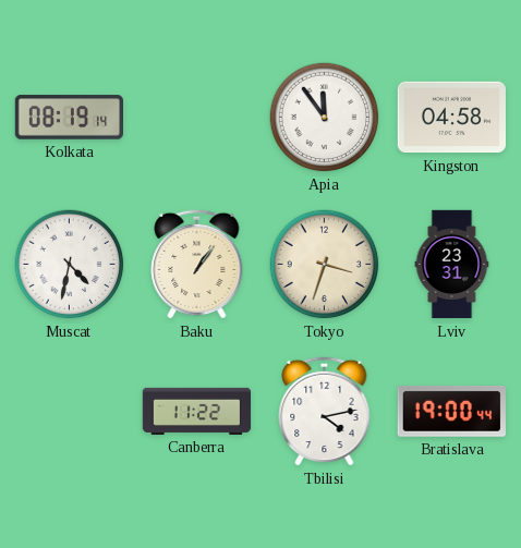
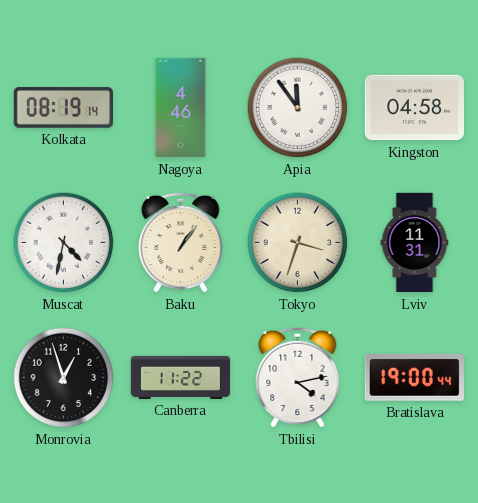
Nagoya: none -> 4:46
Lviv: 23:31 -> 11:31
Monrovia: none -> 12:57
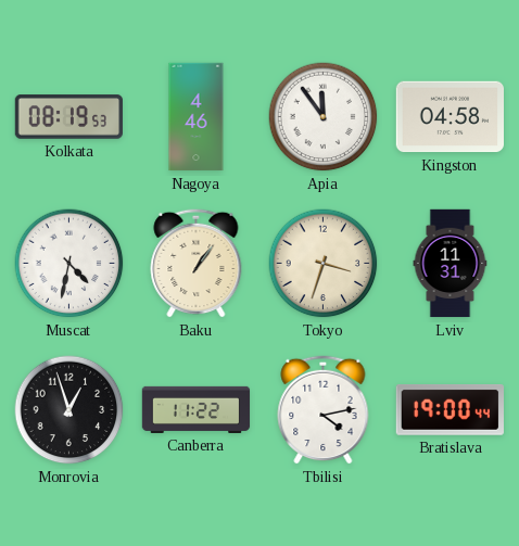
Kolkata: 08:19:14 -> 08:19:53
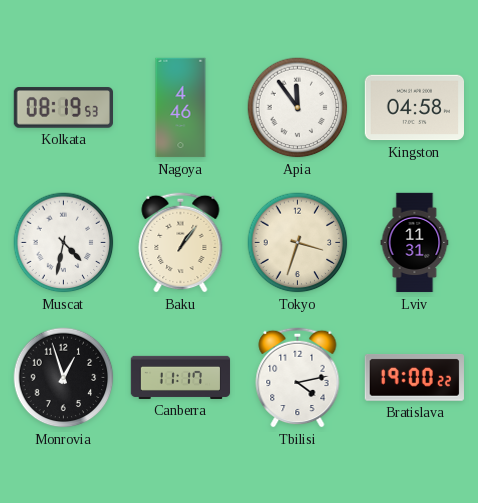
Canberra: 11:22 -> 11:17
Bratislava: 19:00:44 -> 19:00:22
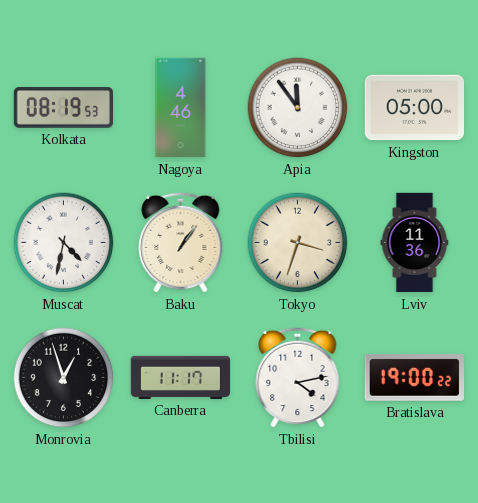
Kingston: 04:58 -> 05:00
Lviv: 11:31 -> 11:36
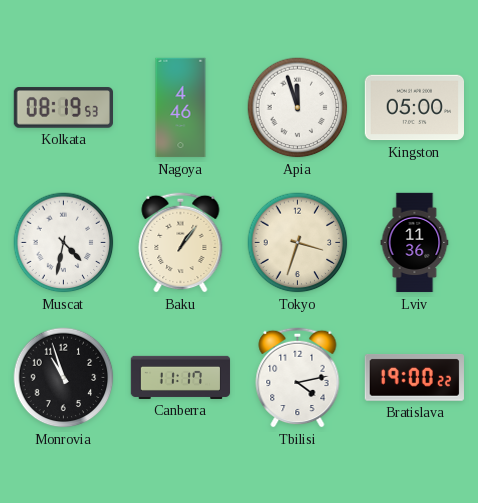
Apia: 11:54 -> 11:57
Monrovia: 12:57 -> 10:57
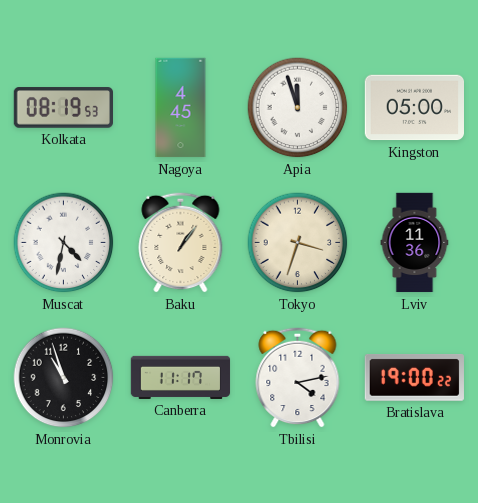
Nagoya: 4:46 -> 4:45
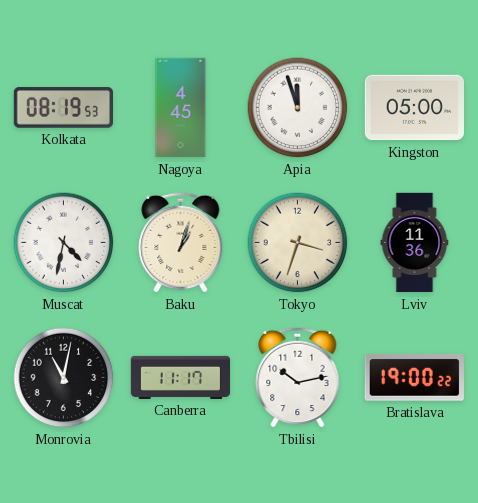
Baku: 1:06 -> 1:03
Monrovia: 10:57 -> 11:02
Tbilisi: 4:13 -> 10:13
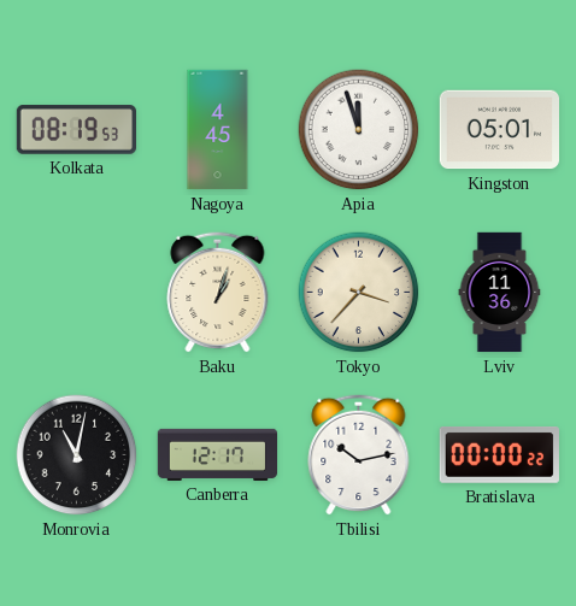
Kingston: 05:00 -> 05:01
Muscat: 4:32 -> none
Tokyo: 3:33 -> 3:37
Canberra: 11:17 -> 12:17
Bratislava: 19:00 -> 00:00
